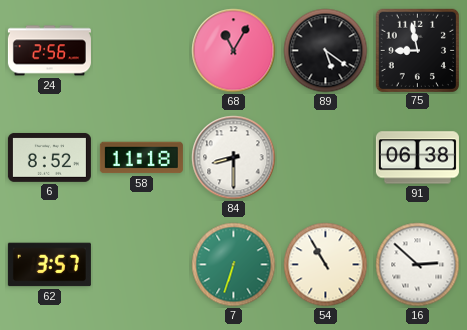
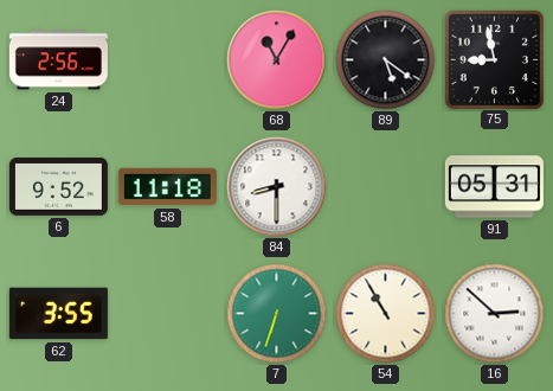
6: 8:52 -> 9:52
91: 06:38 -> 05:31
62: 3:57 -> 3:55
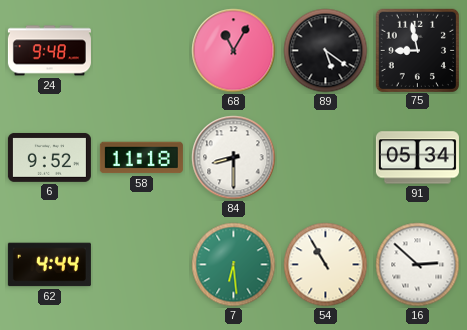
24: 2:56 -> 9:48
91: 05:31 -> 05:34
62: 3:55 -> 4:44
7: 6:33 -> 6:29
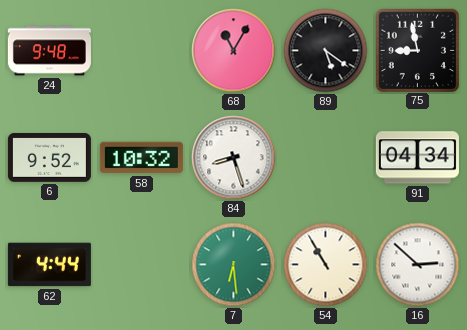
58: 11:18 -> 10:32
84: 8:30 -> 8:27
91: 05:34 -> 04:34
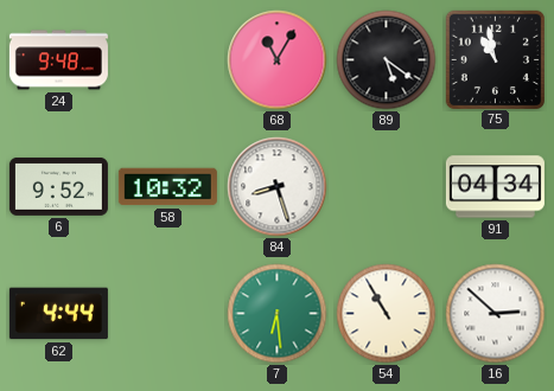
75: 8:58 -> 10:58
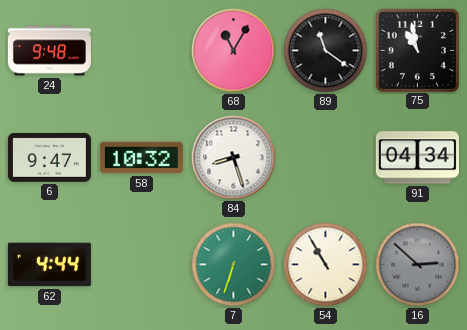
89: 5:21 -> 11:21
6: 9:52 -> 9:47
7: 6:29 -> 6:33
16 dial: white -> grey
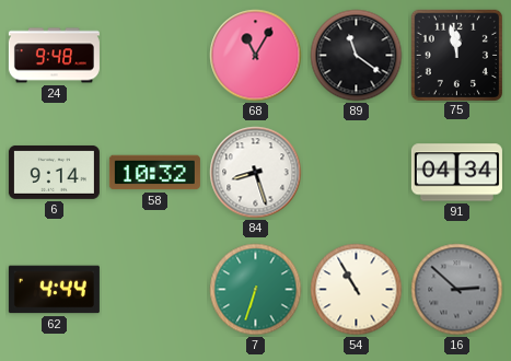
75: 10:58 -> 11:58
6: 9:47 -> 9:14
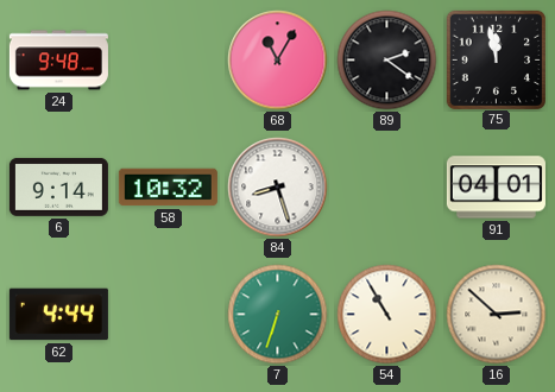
89: 11:21 -> 2:21
91: 04:34 -> 04:01
16 dial: grey -> cream
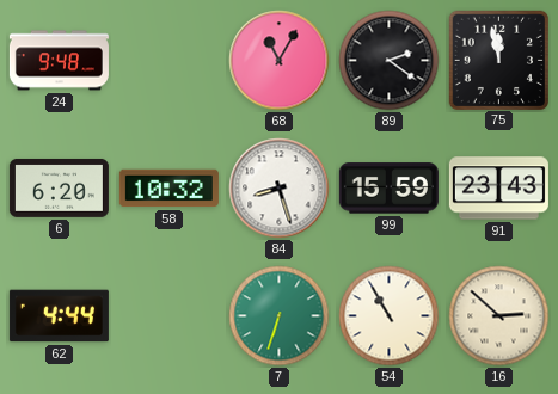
6: 9:14 -> 6:20
99: none -> 15:59
91: 04:01 -> 23:43
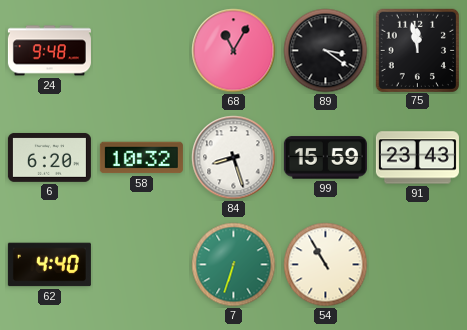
89: 2:21 -> 3:21
62: 4:44 -> 4:40
16: 2:52 -> none
